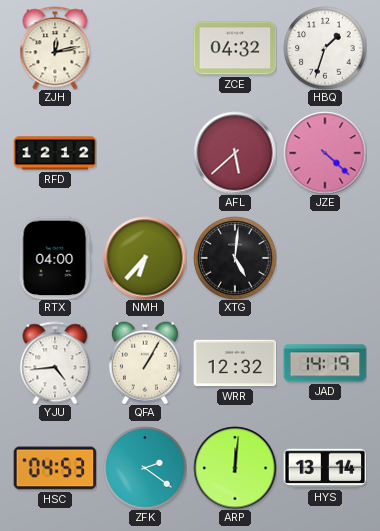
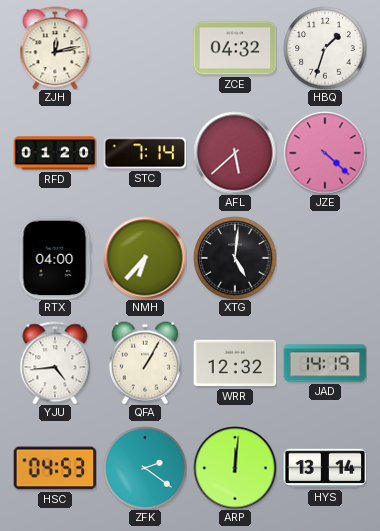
RFD: 12:12 -> 01:20
STC: none -> 7:14
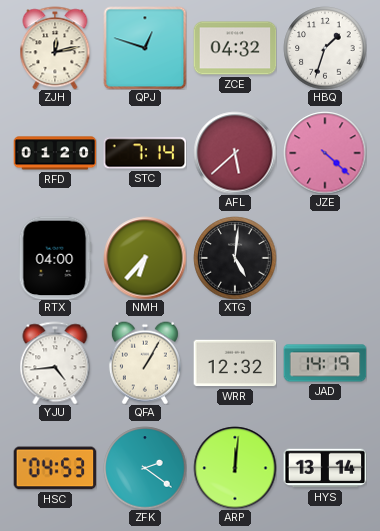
QPJ: none -> 12:48
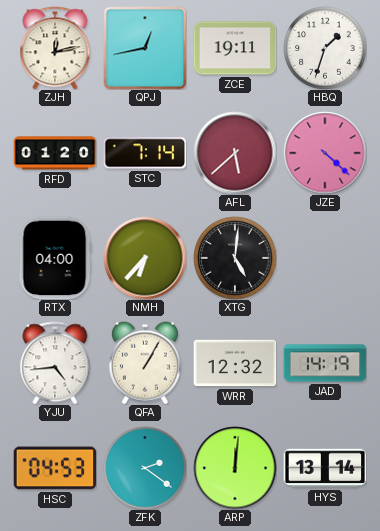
QPJ: 12:48 -> 12:43
ZCE: 04:32 -> 19:11
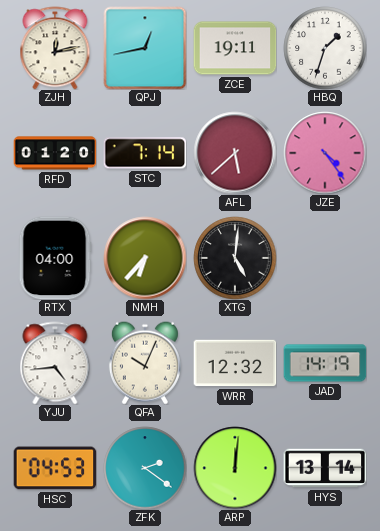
JZE: 4:22 -> 4:24
QFA: 1:05 -> 10:04
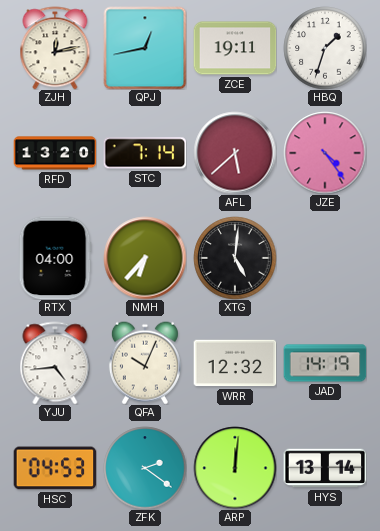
RFD: 01:20 -> 13:20
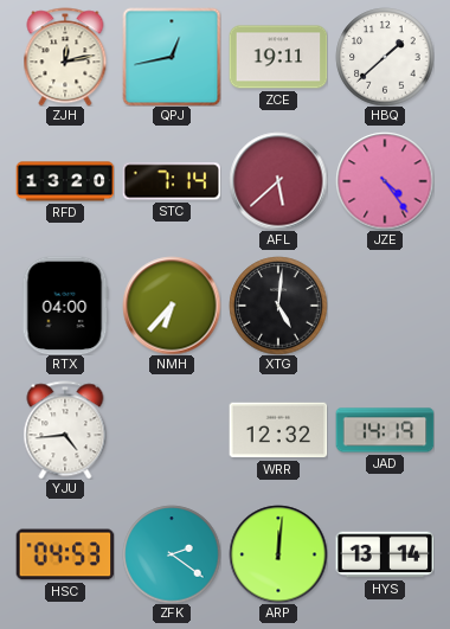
HBQ: 1:33 -> 1:38
QFA: 10:04 -> none
